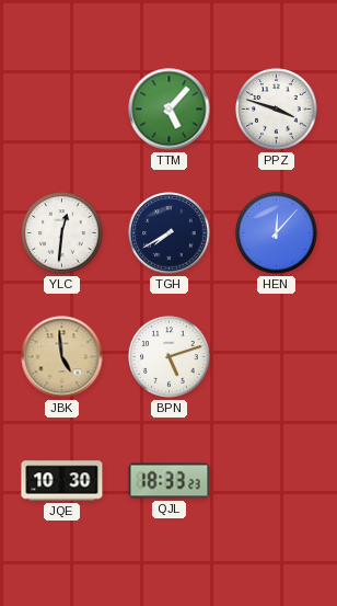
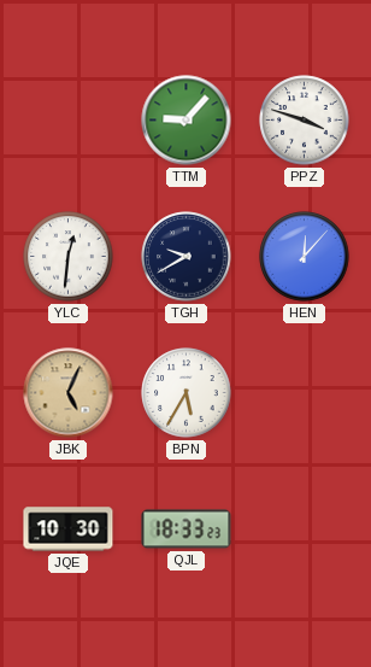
TTM: 5:07 -> 9:07
TGH: 7:40 -> 9:40
JBK: 4:59 -> 5:04
BPN: 5:12 -> 5:35
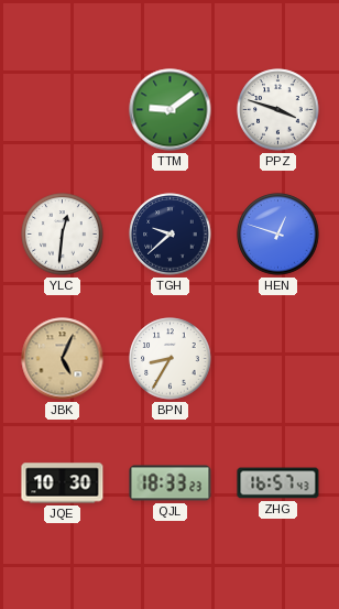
TTM: 9:07 -> 9:09
TGH: 9:40 -> 9:38
HEN: 12:07 -> 12:48
BPN: 5:35 -> 8:35
ZHG: none -> 16:57
